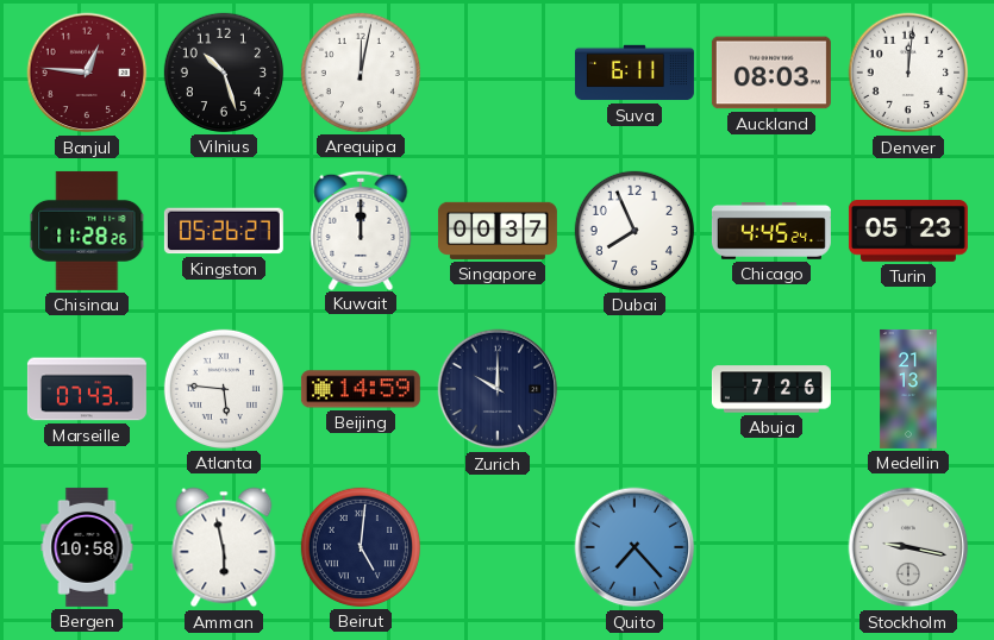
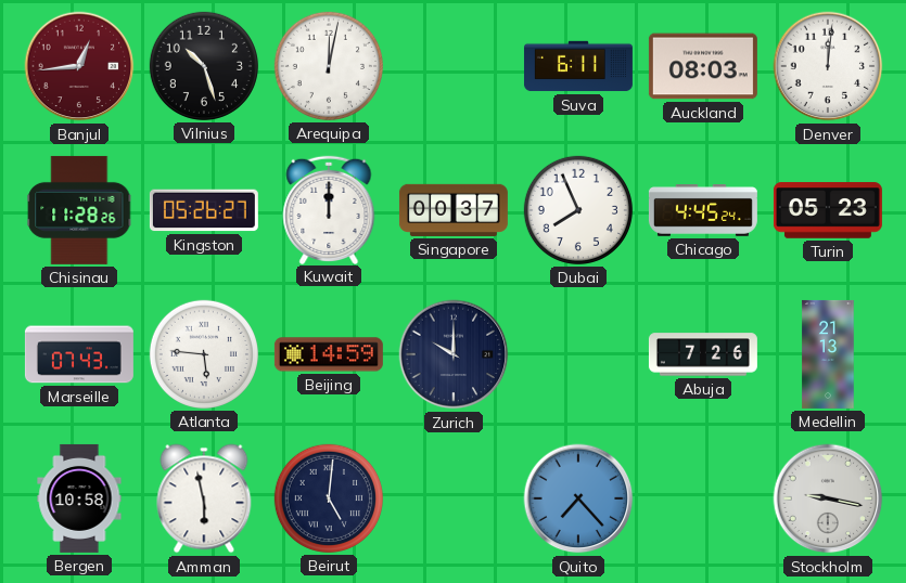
Banjul: 12:46 -> 12:44
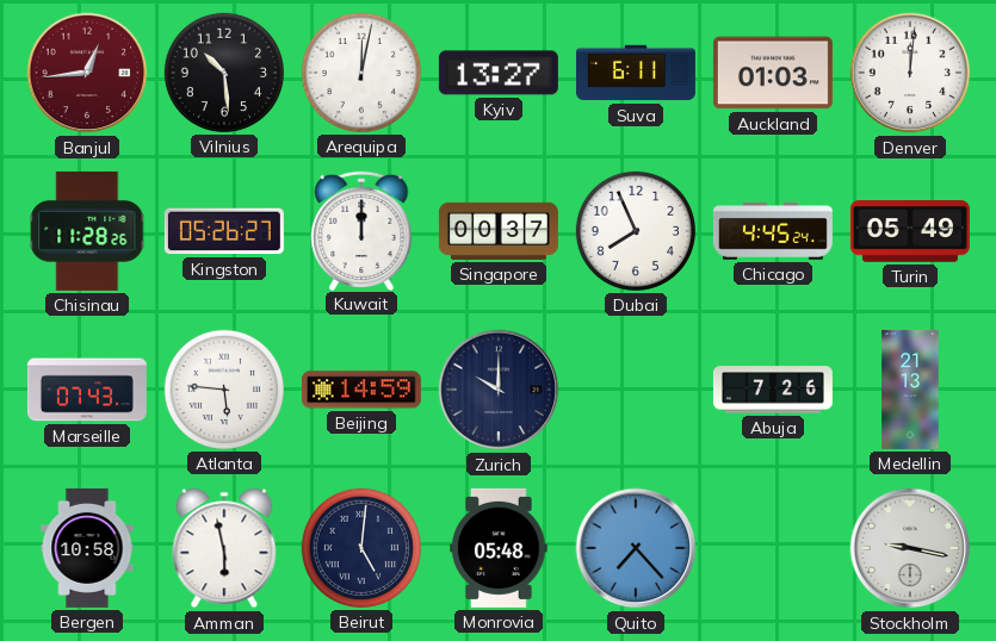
Vilnius: 10:27 -> 10:29
Kyiv: none -> 13:27
Auckland: 08:03 -> 01:03
Turin: 05:23 -> 05:49
Monrovia: none -> 05:48
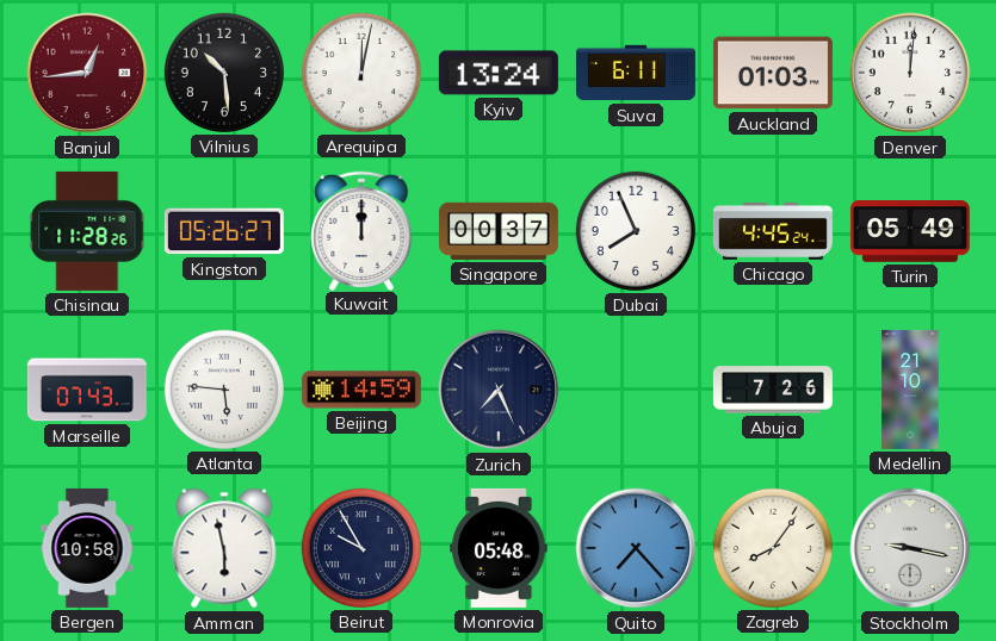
Kyiv: 13:27 -> 13:24
Zurich: 10:00 -> 7:26
Medellin: 21:13 -> 21:10
Beirut: 5:01 -> 9:55
Zagreb: none -> 8:06
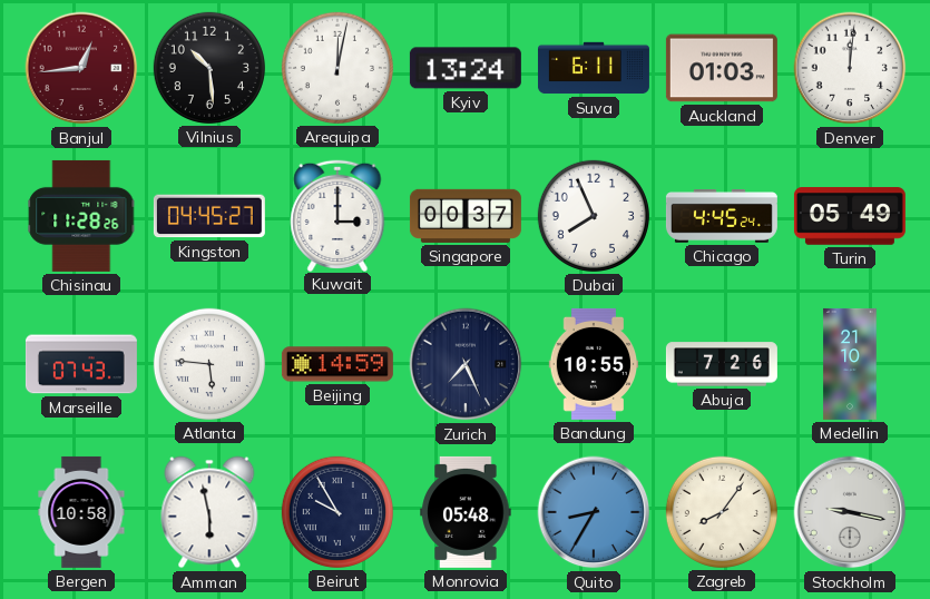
Kingston: 05:26 -> 04:45
Kuwait: 12:00 -> 3:00
Bandung: none -> 10:55
Quito: 7:23 -> 8:35
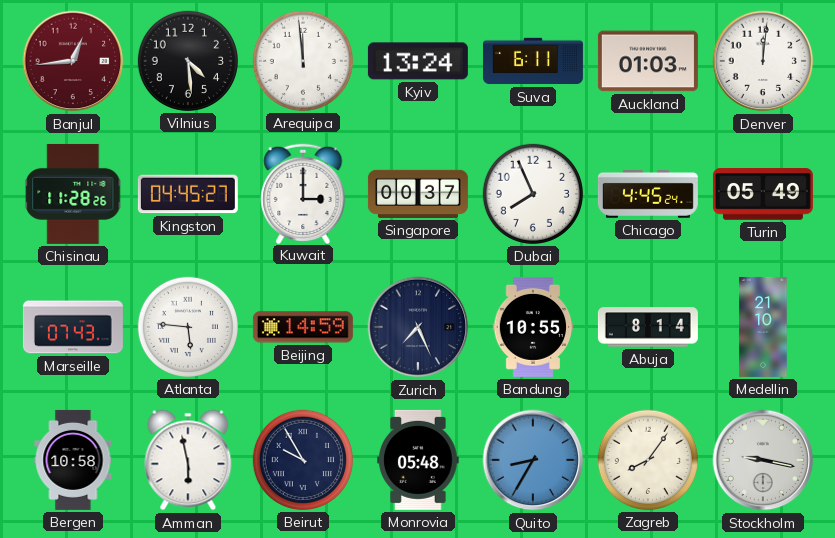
Vilnius: 10:29 -> 4:29
Arequipa: 12:02 -> 11:59
Abuja: 7:26 -> 8:14
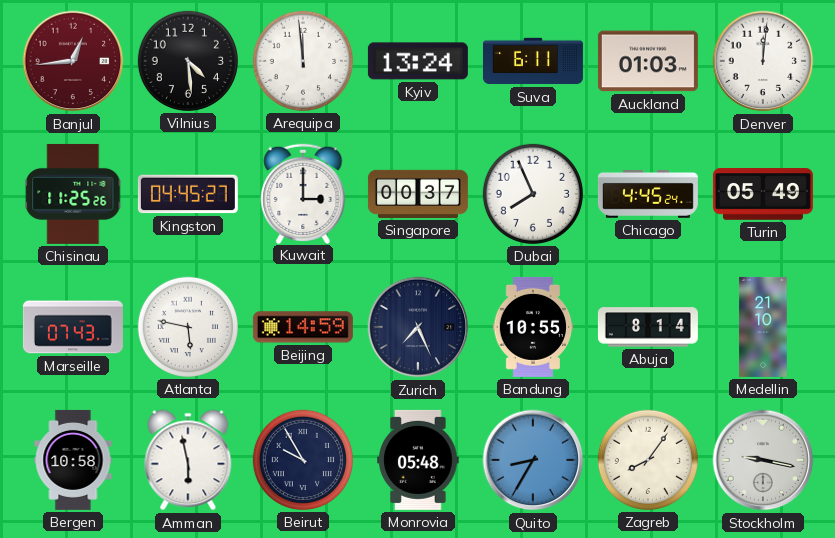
Chisinau: 11:28 -> 11:25
Atlanta: 5:46 -> 5:47
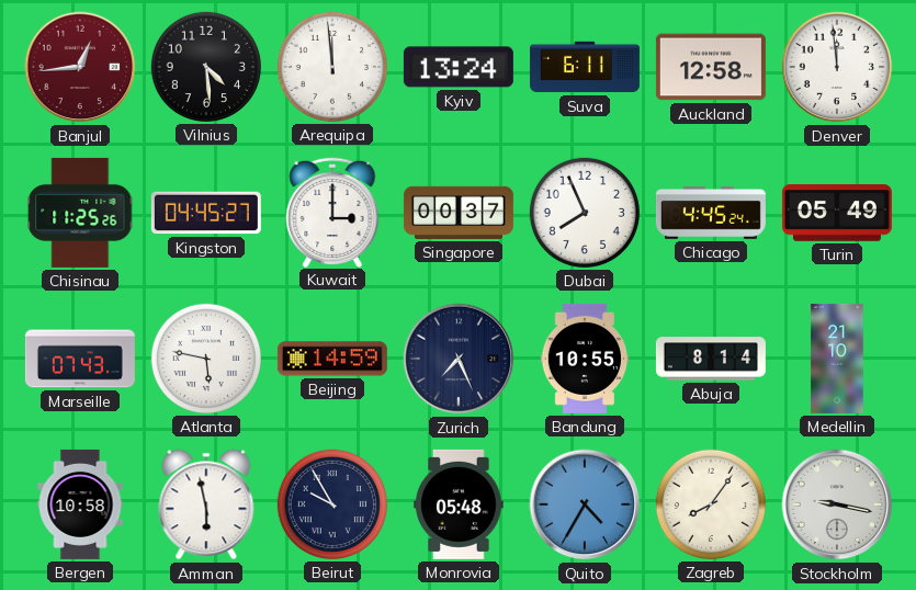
Auckland: 01:03 -> 12:58
Denver: 12:01 -> 11:59
Quito: 8:35 -> 4:35
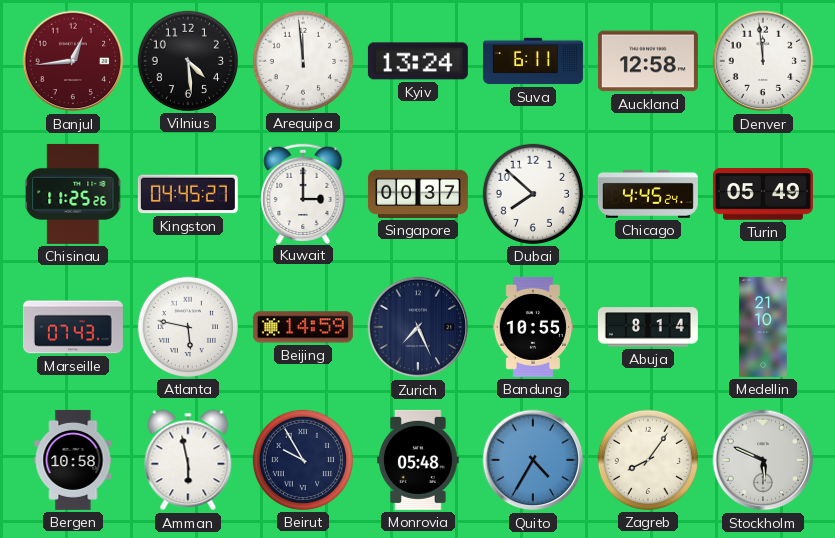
Dubai: 7:56 -> 7:52
Stockholm: 9:17 -> 5:49
